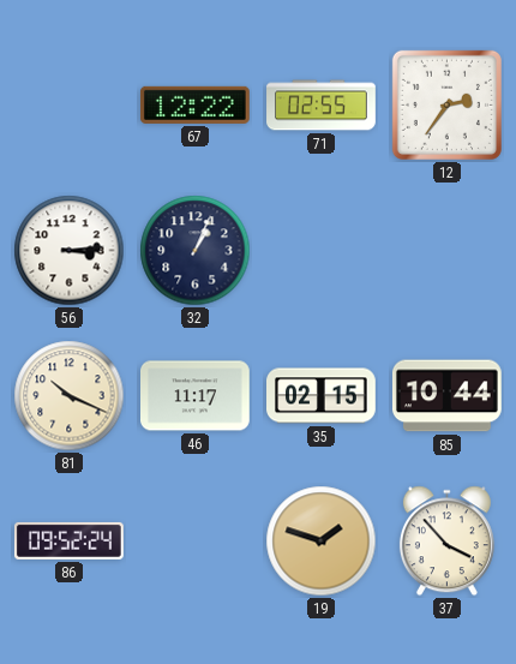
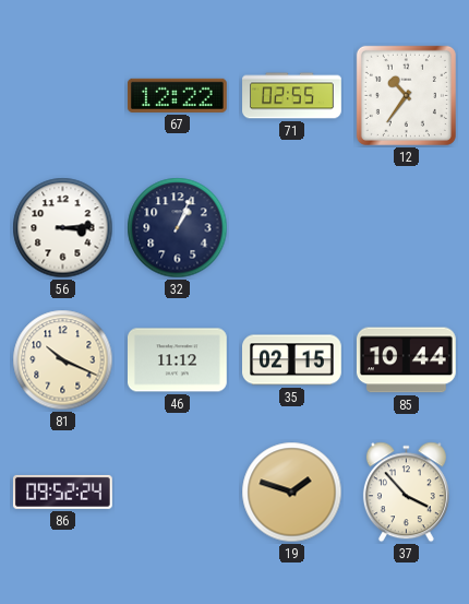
12: 2:36 -> 10:36
46: 11:17 -> 11:12
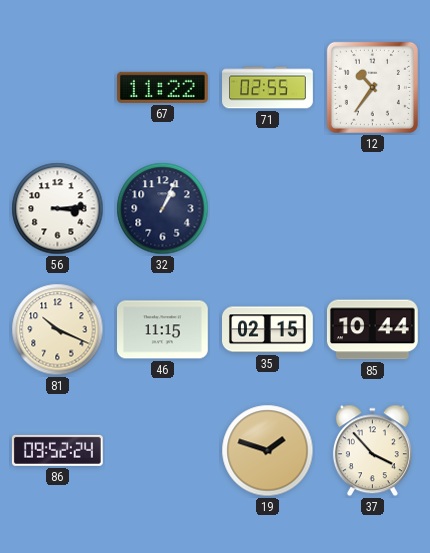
67: 12:22 -> 11:22
46: 11:12 -> 11:15
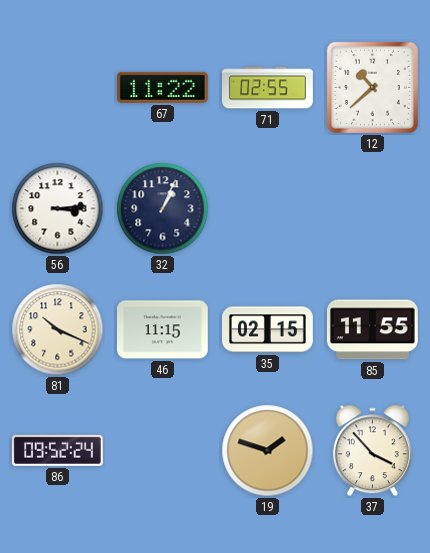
12: 10:36 -> 10:38
85: 10:44 -> 11:55
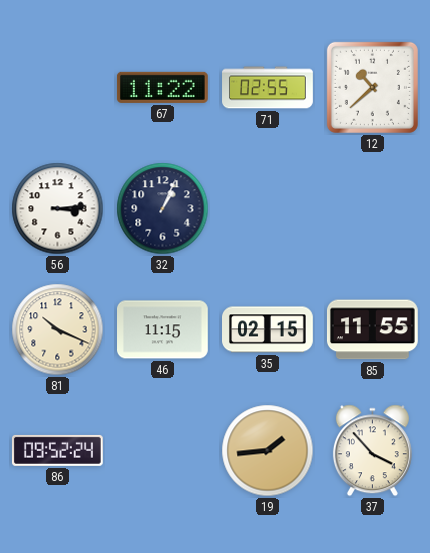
19: 1:48 -> 1:44
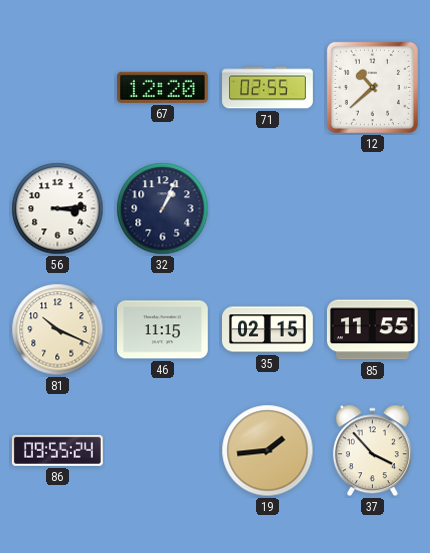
67: 11:22 -> 12:20
86: 09:52 -> 09:55
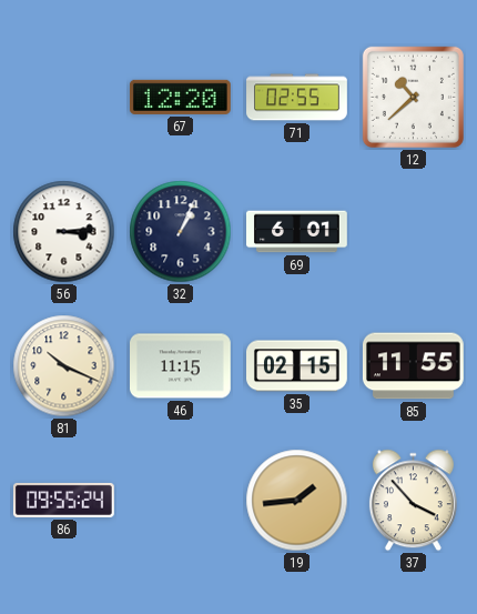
69: none -> 6:01
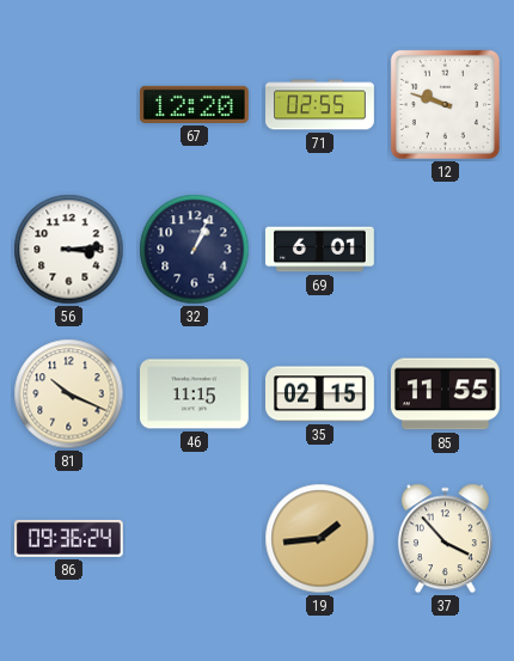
12: 10:38 -> 9:48
86: 09:55 -> 09:36
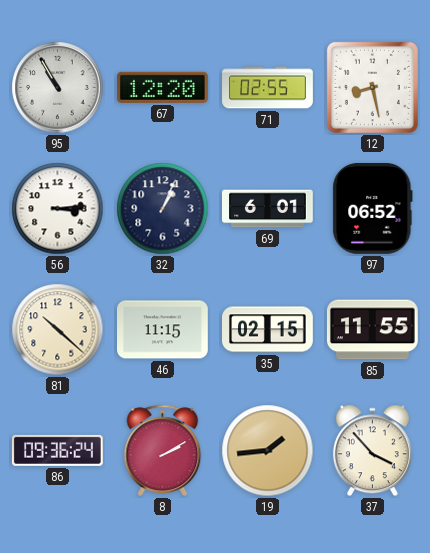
95: none -> 10:55
12: 9:48 -> 8:28
97: none -> 06:52
81: 10:19 -> 10:22
8: none -> 2:10
